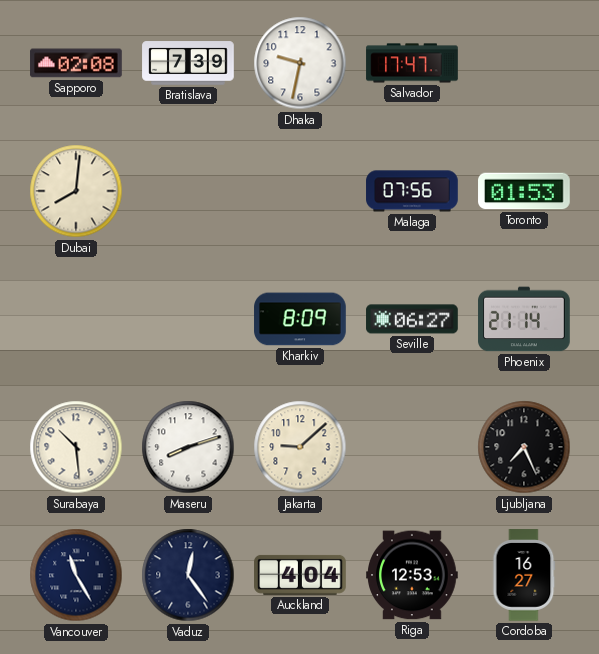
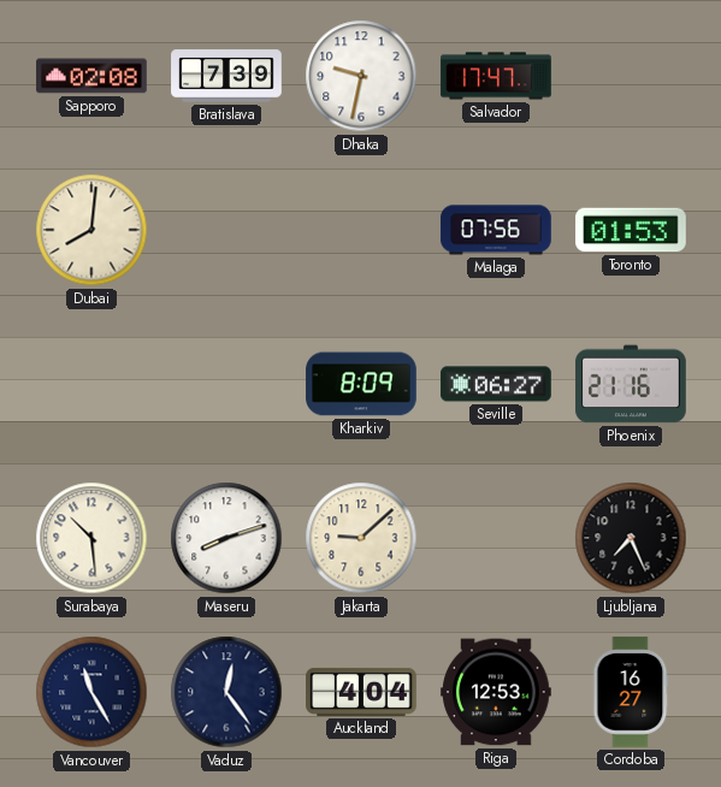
Phoenix: 21:14 -> 21:16
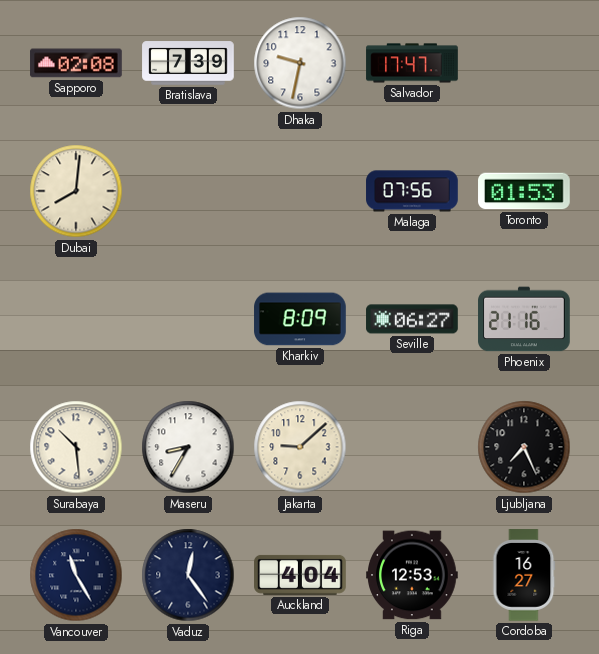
Maseru: 8:12 -> 8:35
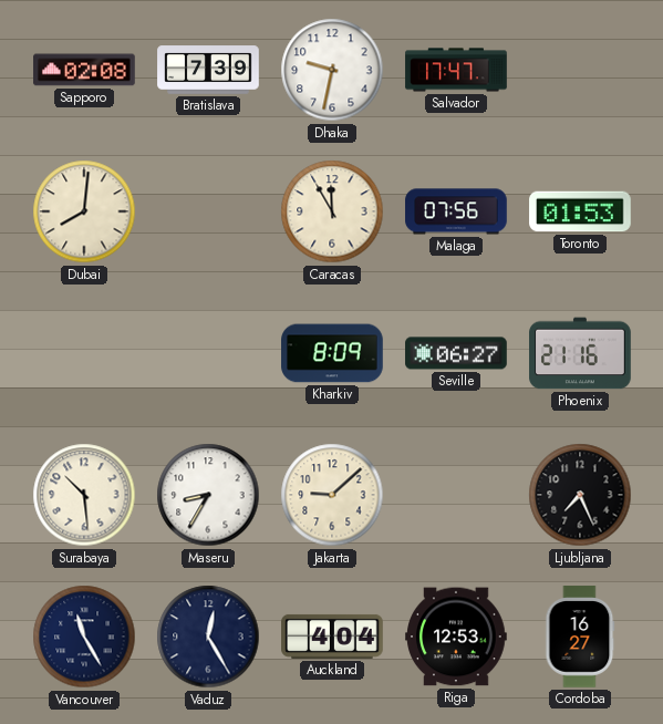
Caracas: none -> 11:55
Vaduz: 12:24 -> 12:25
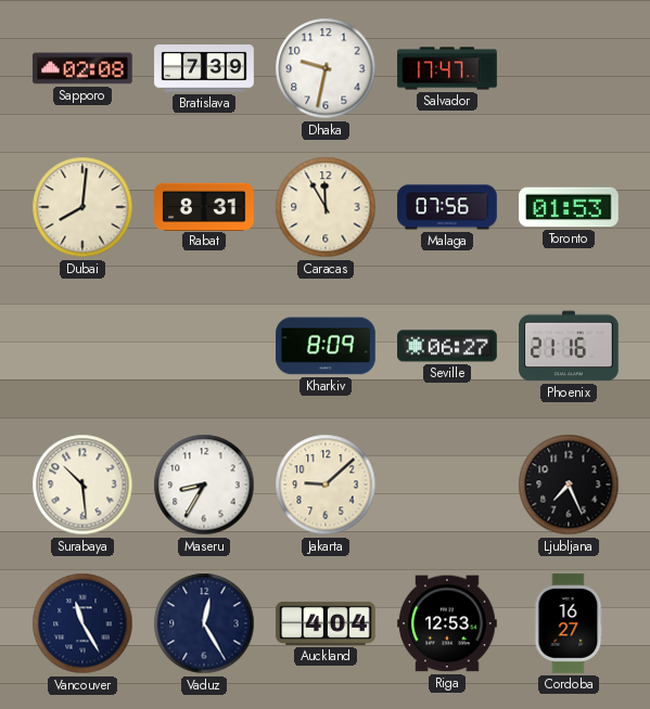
Rabat: none -> 8:31
